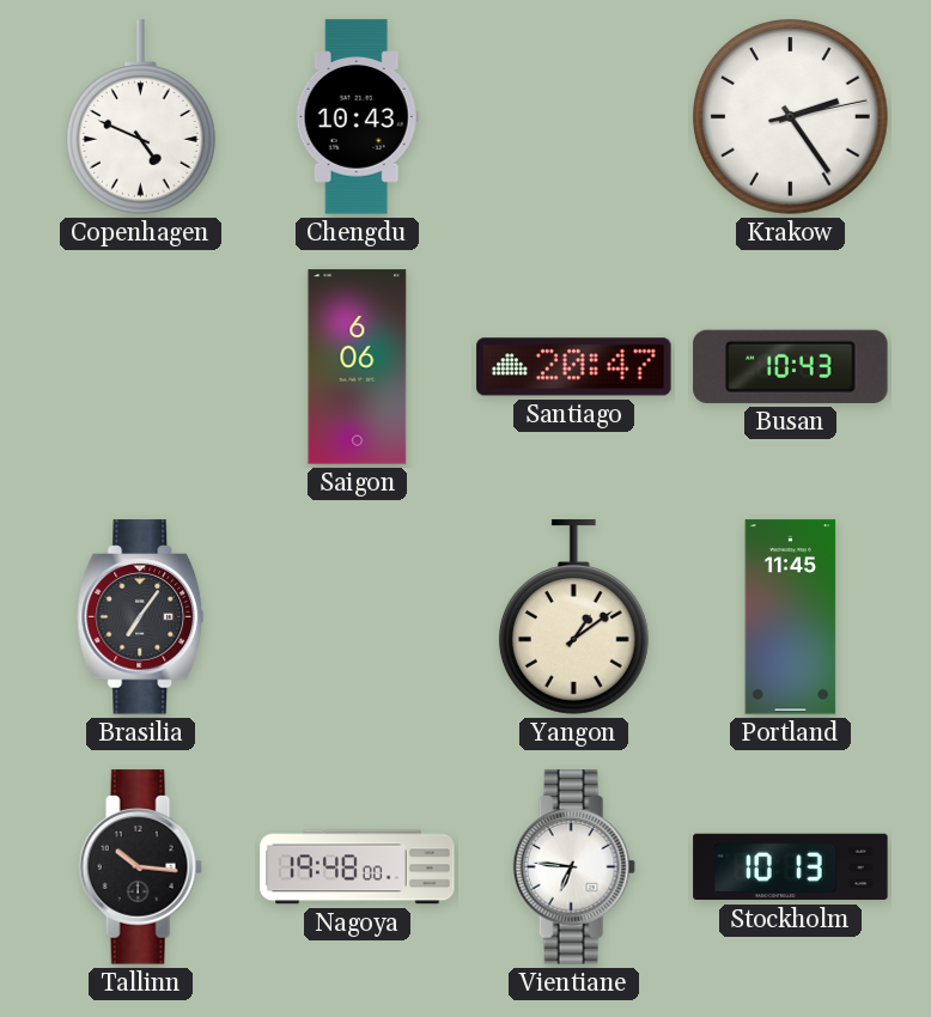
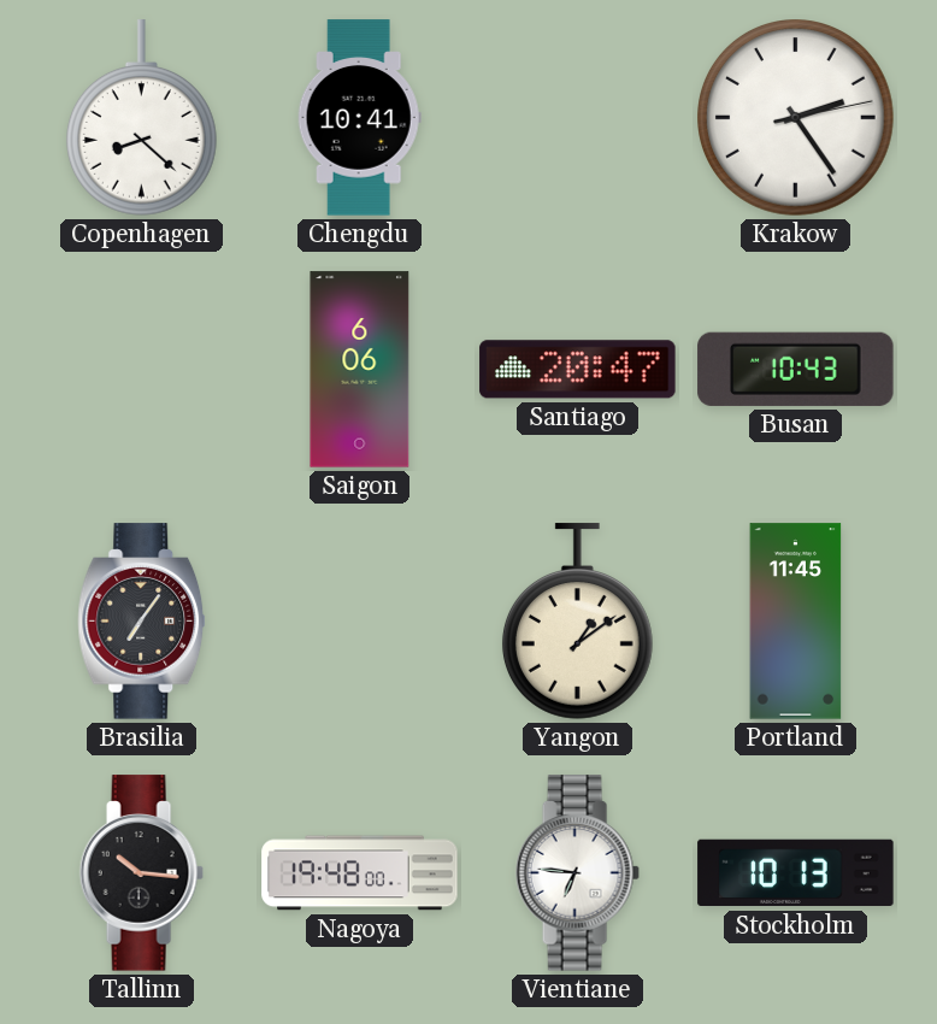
Copenhagen: 4:49 -> 8:22
Chengdu: 10:43 -> 10:41
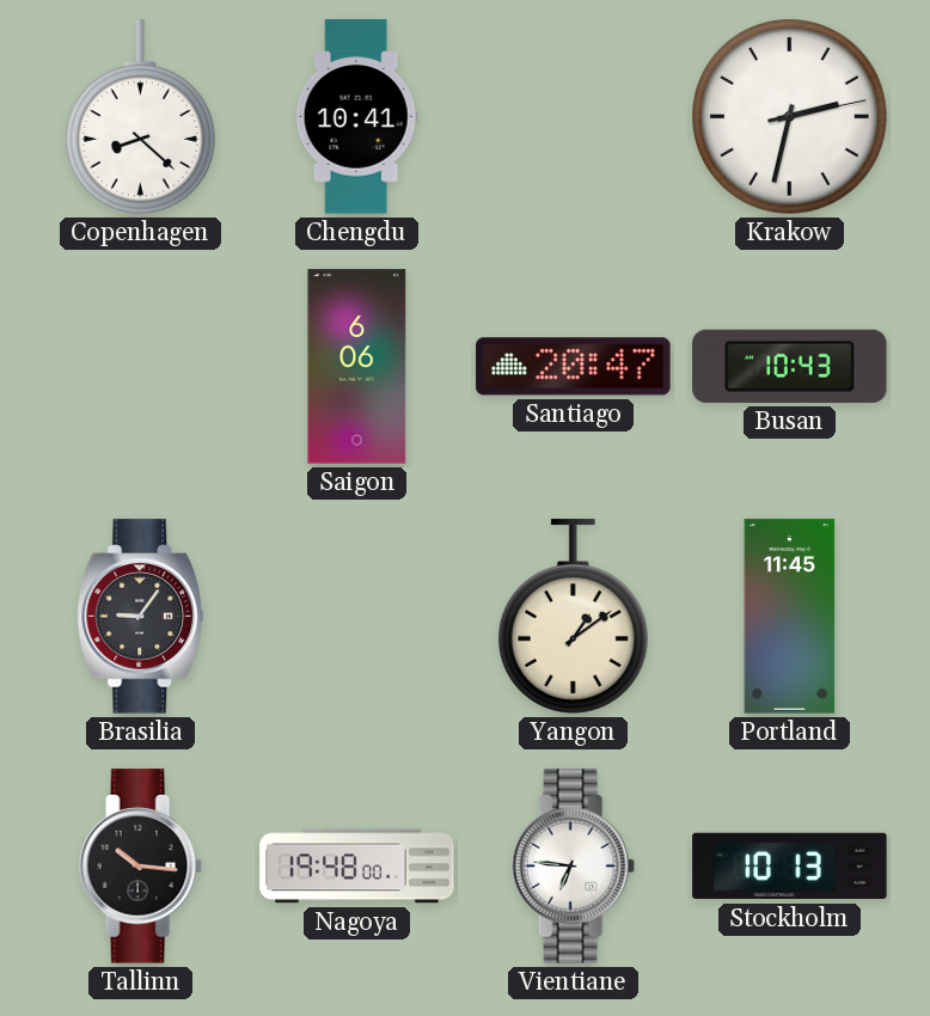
Krakow: 2:24 -> 2:32
Brasilia: 7:06 -> 9:06
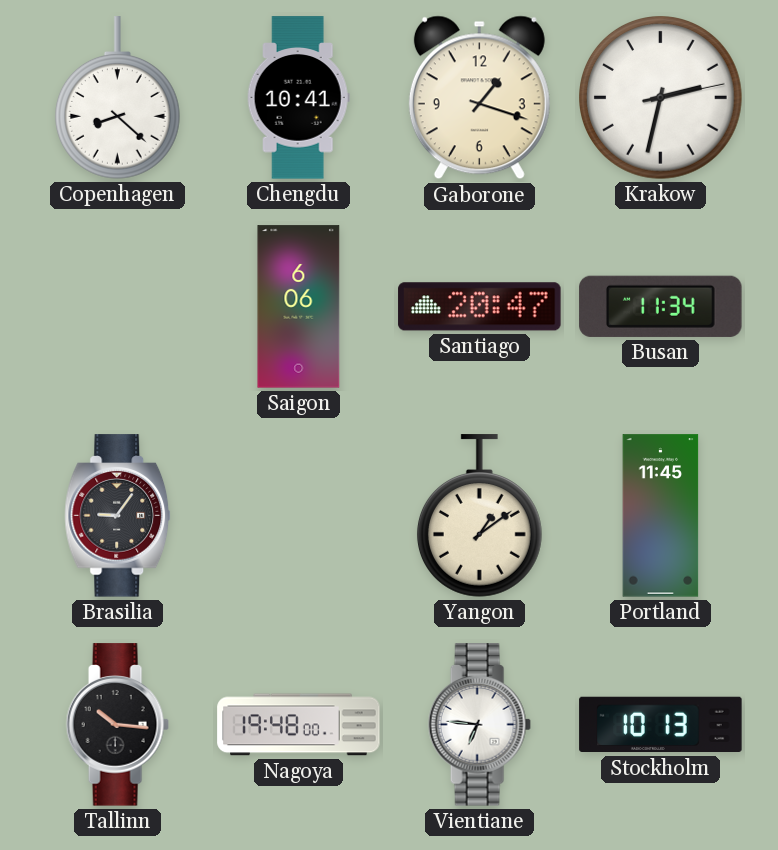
Gaborone: none -> 1:18
Busan: 10:43 -> 11:34
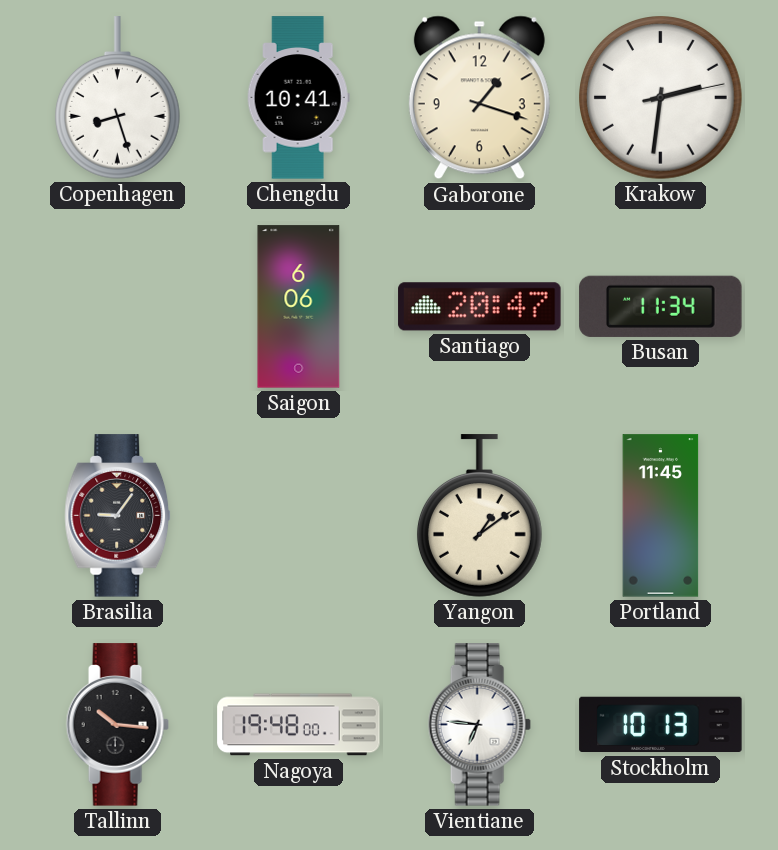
Copenhagen: 8:22 -> 8:27
Krakow: 2:32 -> 2:31
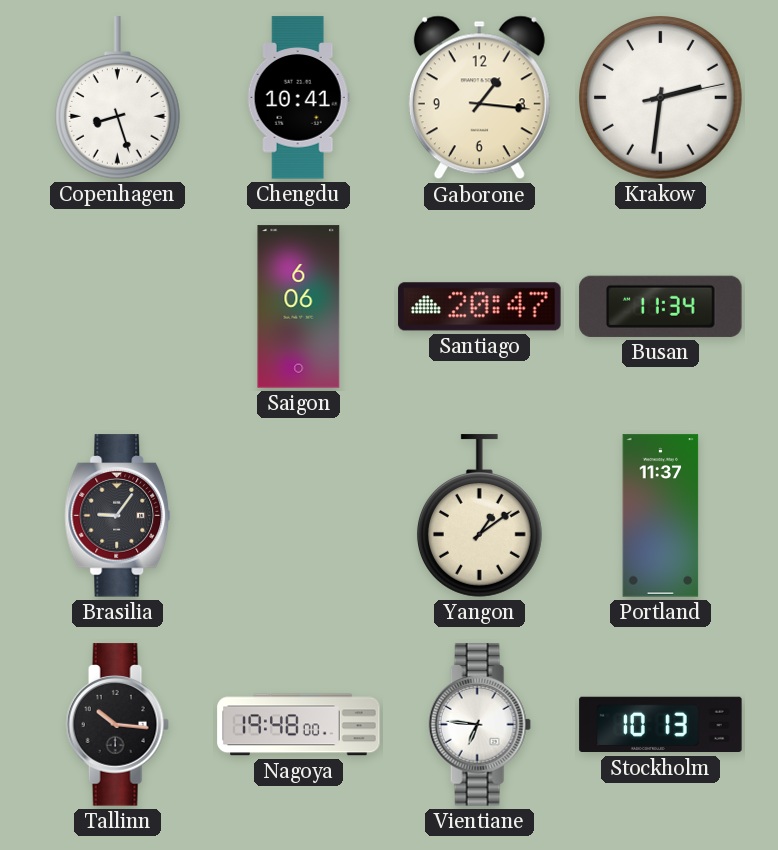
Gaborone: 1:18 -> 1:16
Portland: 11:45 -> 11:37
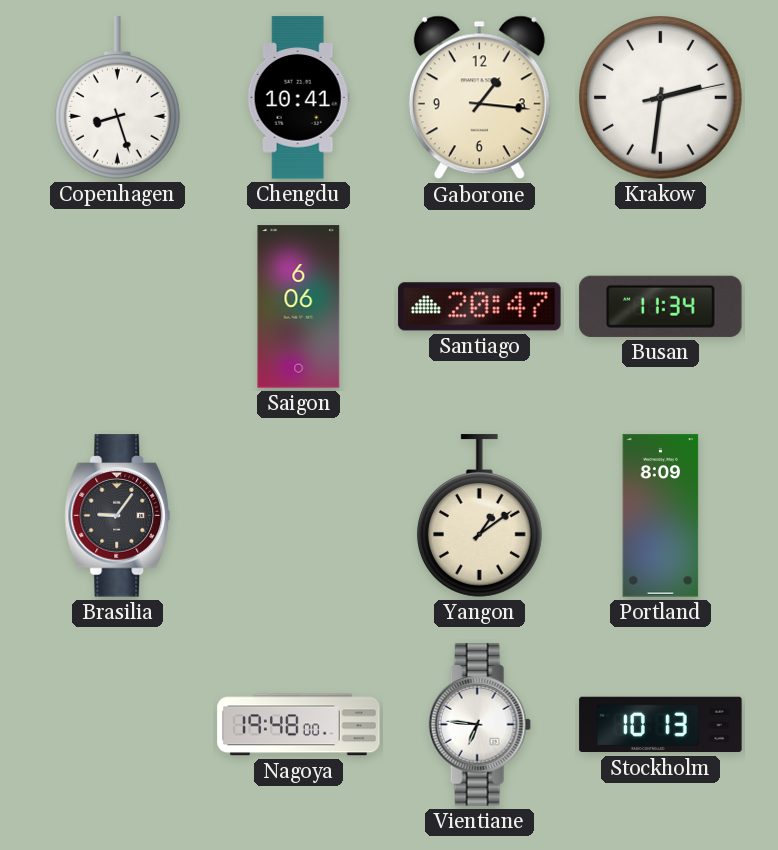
Portland: 11:37 -> 8:09
Tallinn: 10:16 -> none
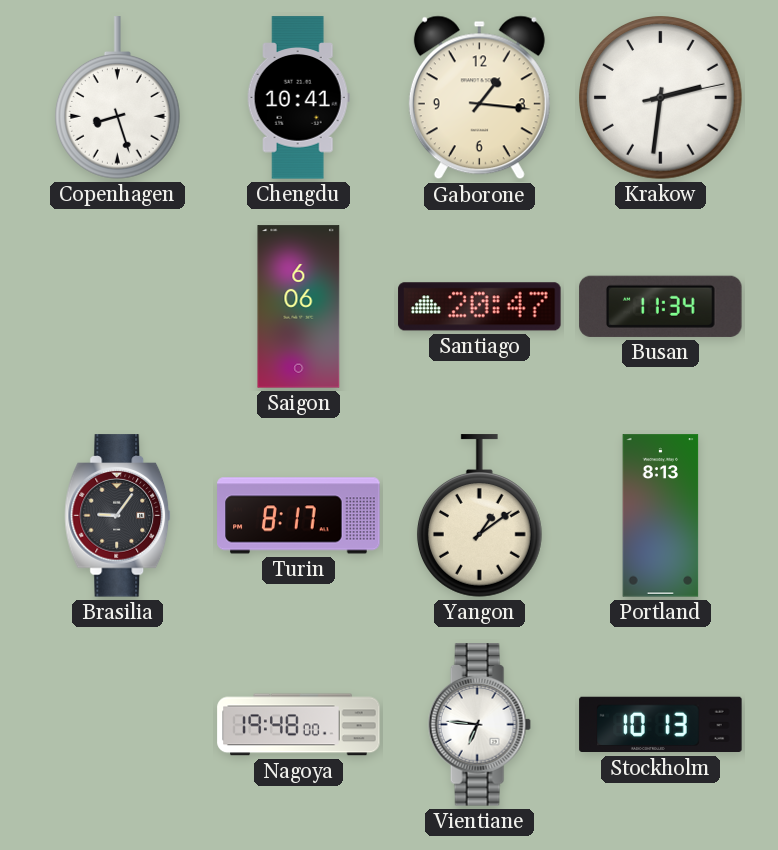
Turin: none -> 8:17
Portland: 8:09 -> 8:13
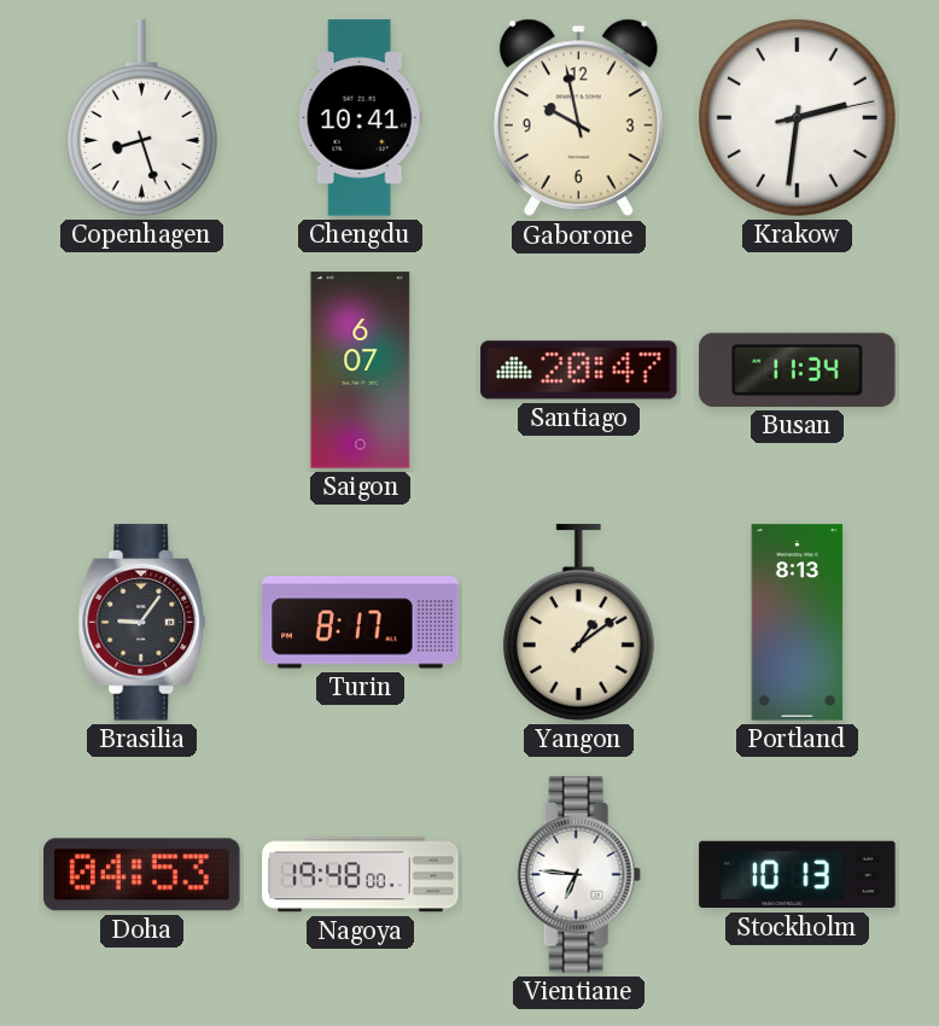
Gaborone: 1:16 -> 9:58
Saigon: 6:06 -> 6:07
Doha: none -> 04:53
